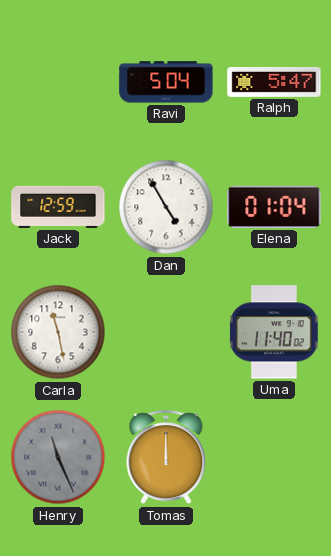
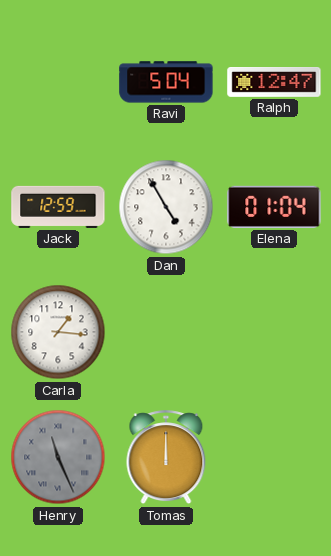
Ralph: 5:47 -> 12:47
Carla: 11:28 -> 1:16
Uma: 11:40 -> none
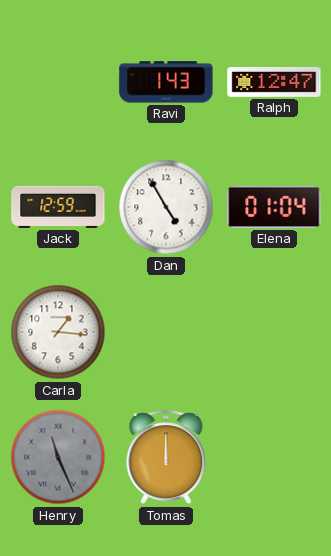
Ravi: 5:04 -> 1:43
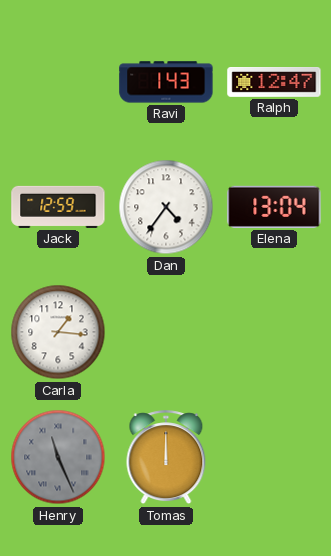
Dan: 4:55 -> 4:36
Elena: 01:04 -> 13:04
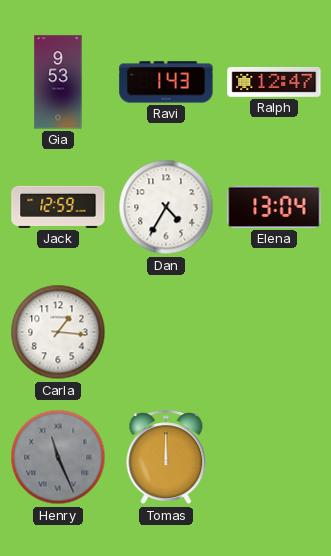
Gia: none -> 9:53
Dan: 4:36 -> 4:35
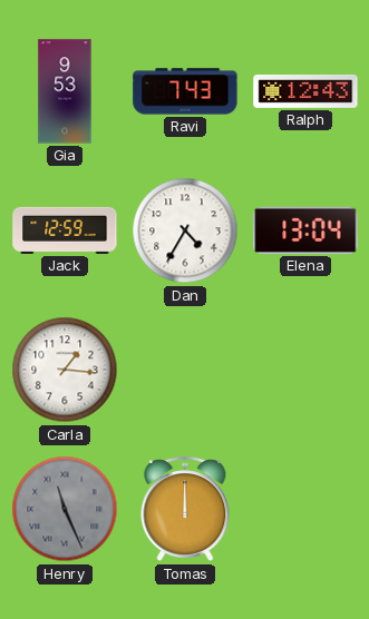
Ravi: 1:43 -> 7:43
Ralph: 12:47 -> 12:43
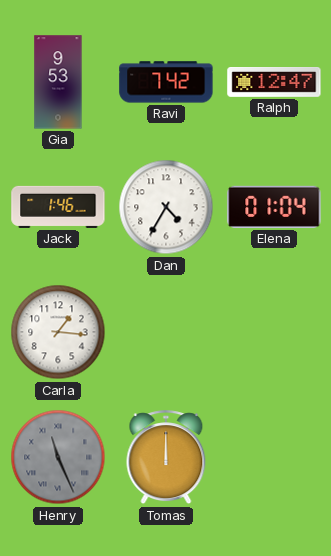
Ravi: 7:43 -> 7:42
Ralph: 12:43 -> 12:47
Jack: 12:59 -> 1:46
Elena: 13:04 -> 01:04
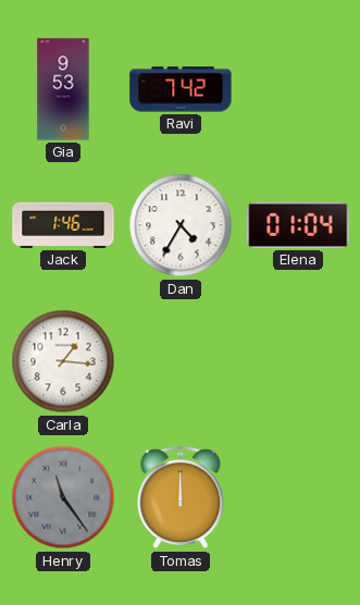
Ralph: 12:47 -> none
Henry: 11:26 -> 11:24
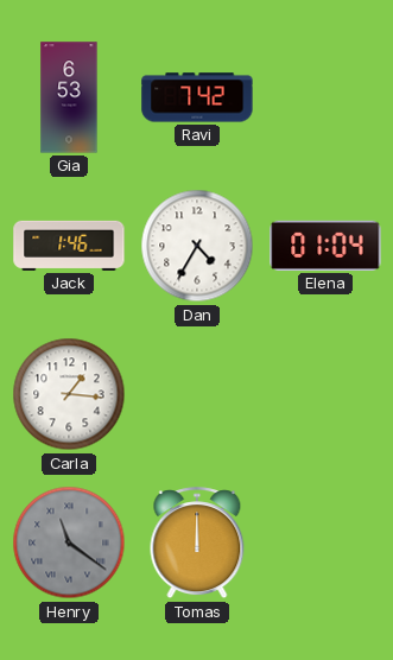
Gia: 9:53 -> 6:53
Henry: 11:24 -> 11:21
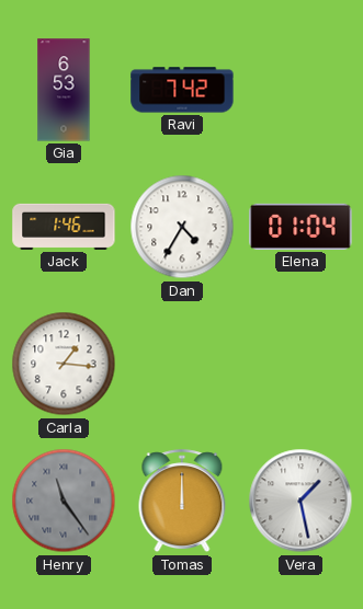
Henry: 11:21 -> 11:24
Vera: none -> 1:28
